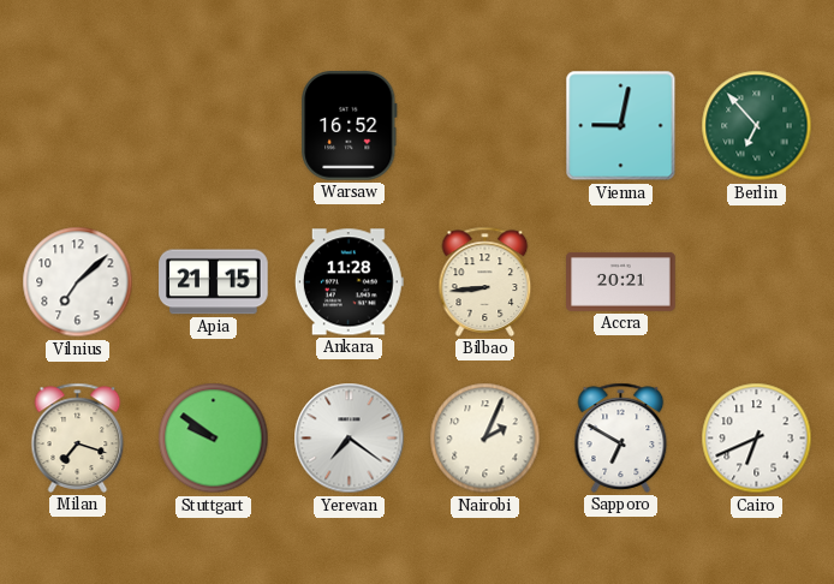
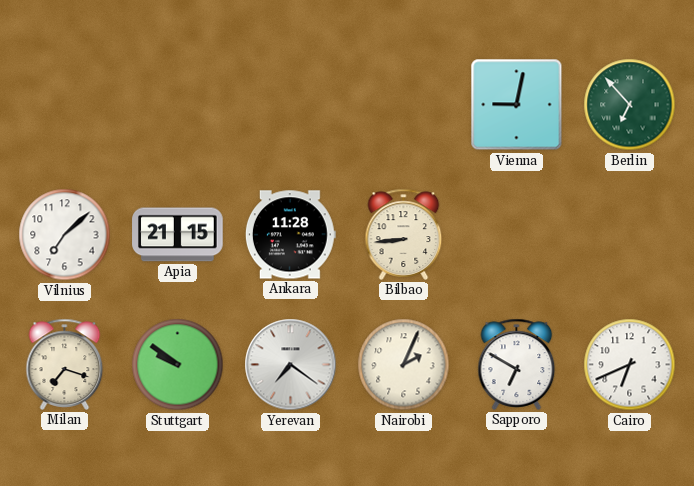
Warsaw: 16:52 -> none
Accra: 20:21 -> none
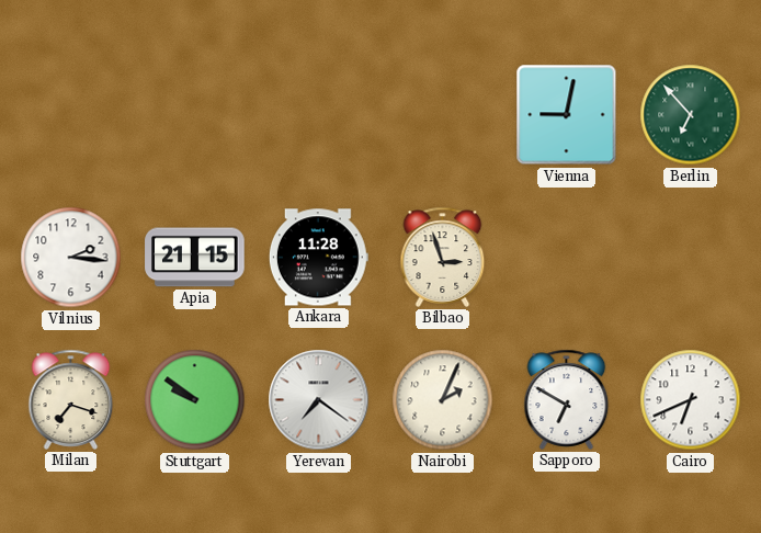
Vilnius: 7:08 -> 2:16
Bilbao: 8:44 -> 2:57
